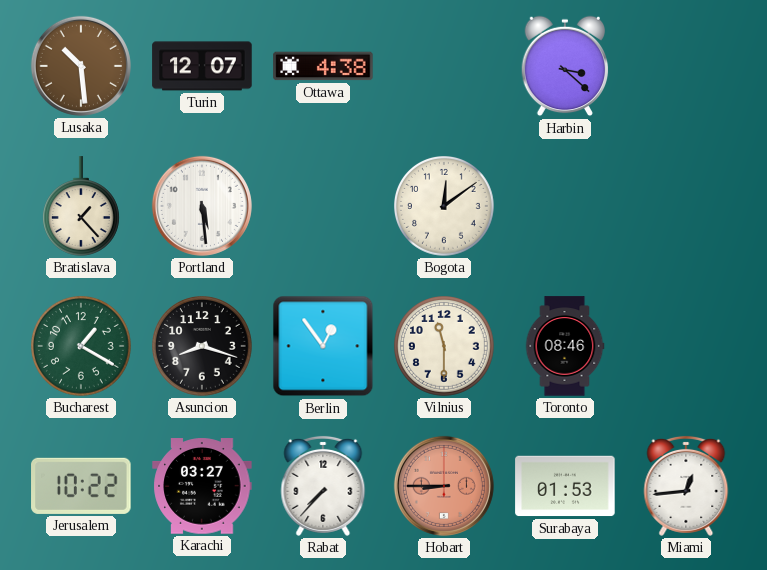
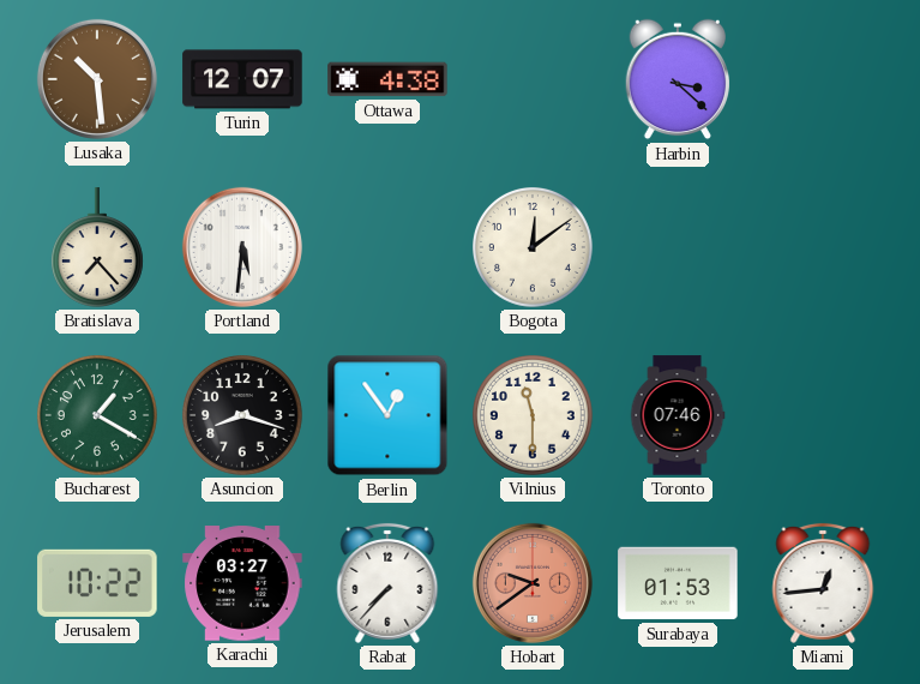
Bratislava: 1:23 -> 7:23
Portland: 5:29 -> 5:31
Toronto: 08:46 -> 07:46
Hobart: 8:45 -> 9:39
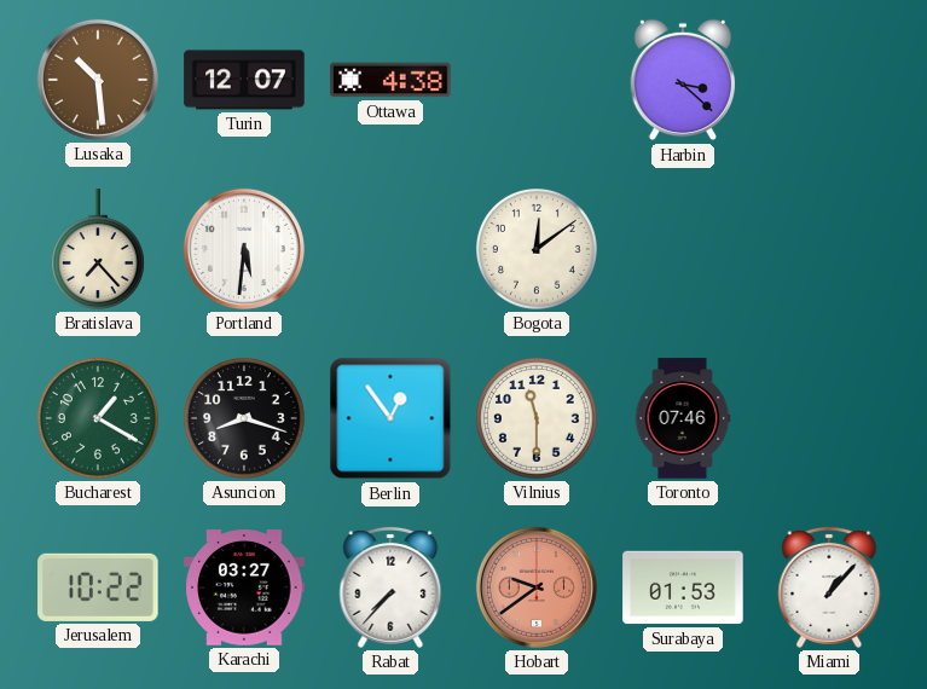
Miami: 12:44 -> 1:07
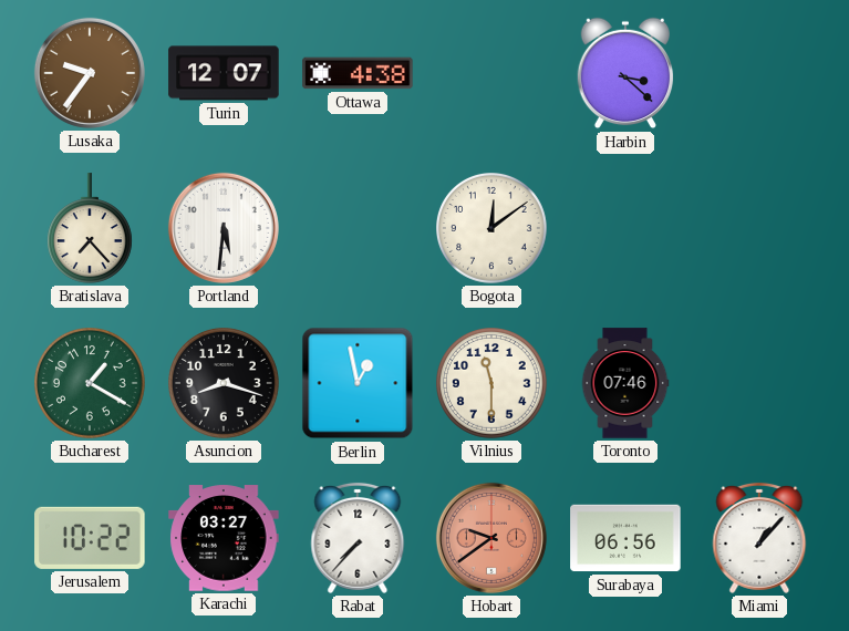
Lusaka: 10:29 -> 9:36
Berlin: 12:54 -> 12:58
Surabaya: 01:53 -> 06:56
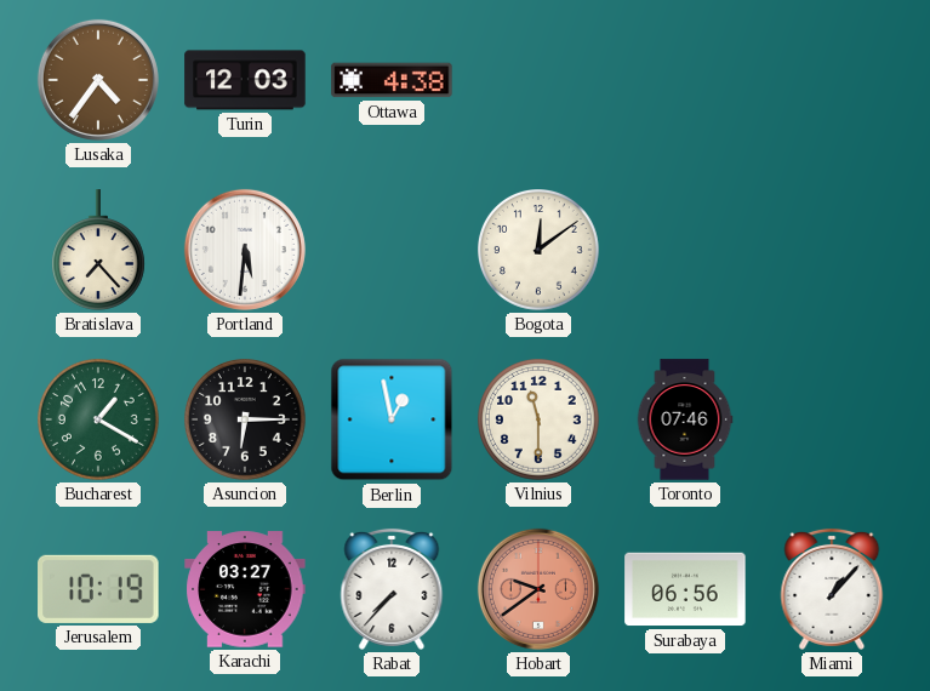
Lusaka: 9:36 -> 4:36
Turin: 12:07 -> 12:03
Harbin: 3:22 -> none
Asuncion: 8:18 -> 6:15
Jerusalem: 10:22 -> 10:19
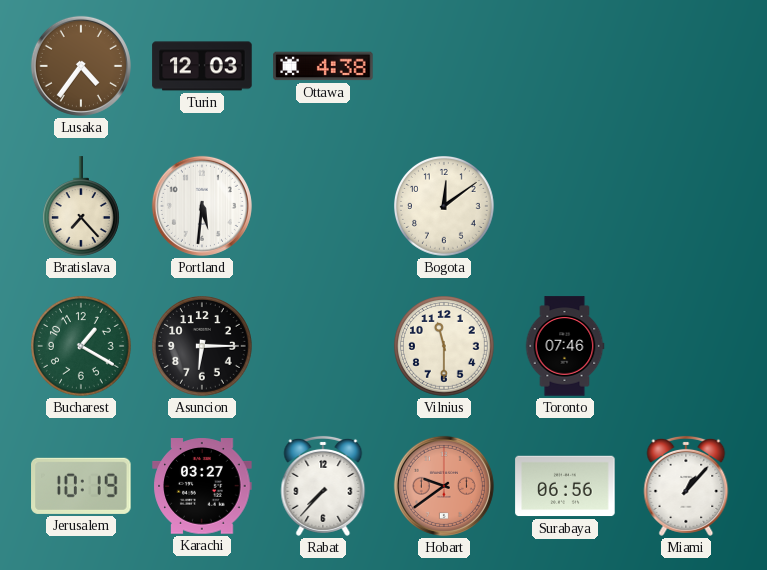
Berlin: 12:58 -> none
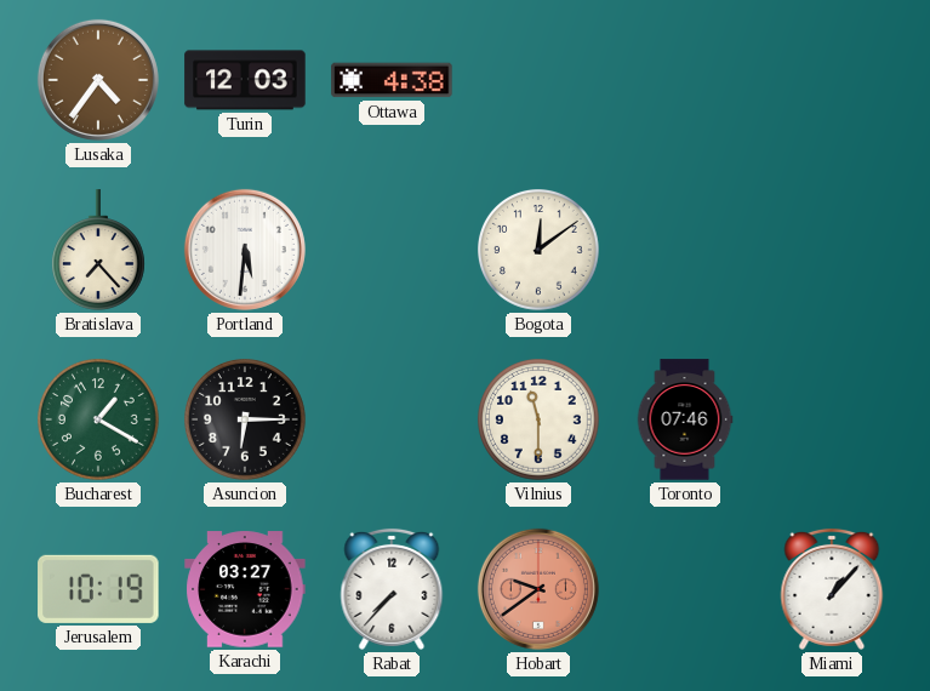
Surabaya: 06:56 -> none
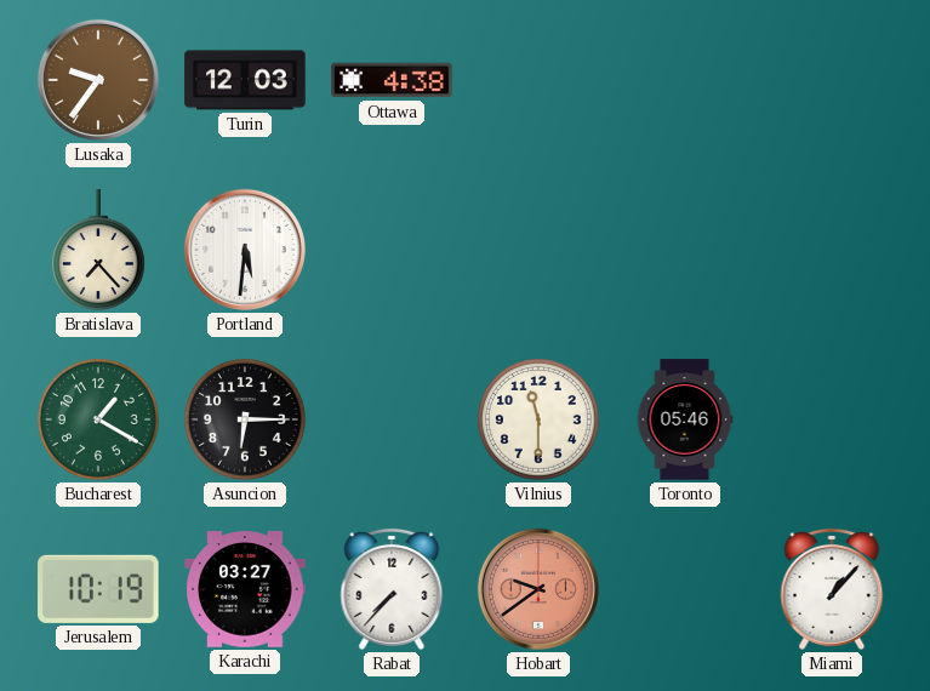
Lusaka: 4:36 -> 9:36
Bogota: 12:09 -> none
Toronto: 07:46 -> 05:46
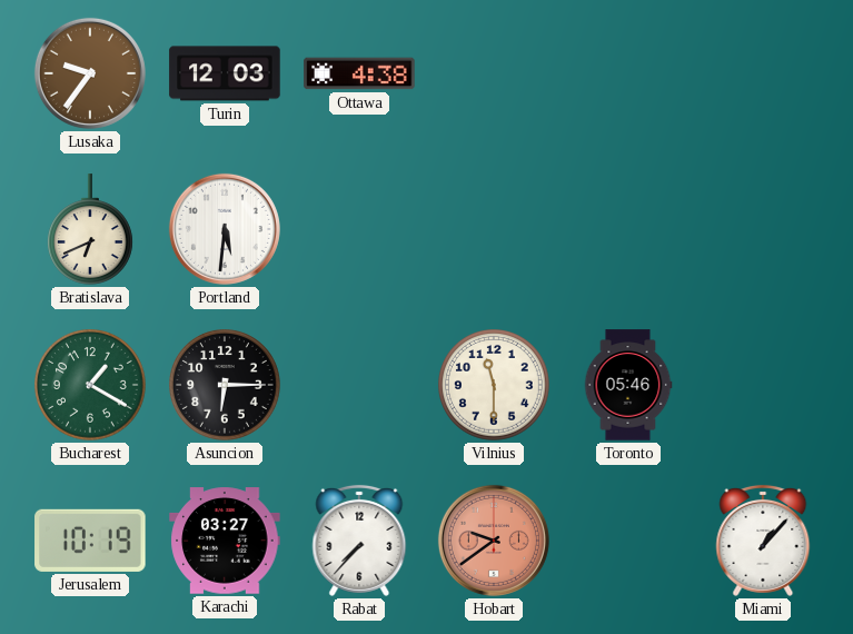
Bratislava: 7:23 -> 6:41
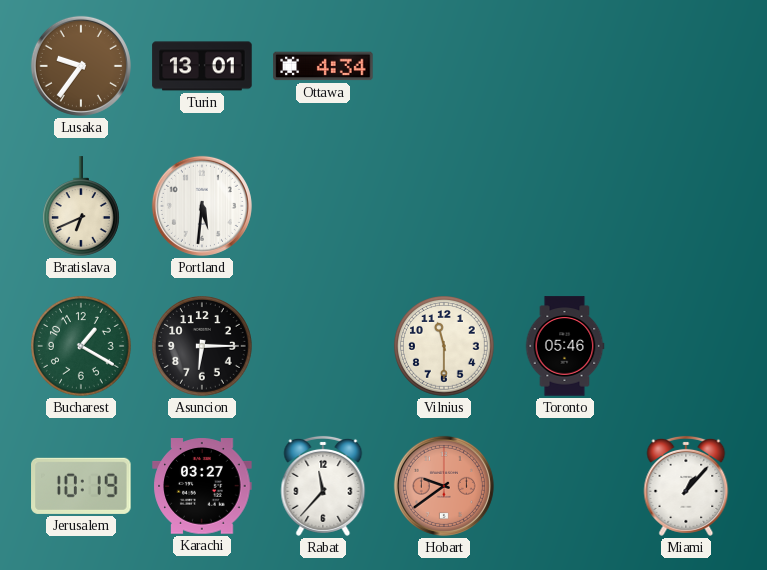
Turin: 12:03 -> 13:01
Ottawa: 4:38 -> 4:34
Rabat: 7:37 -> 11:37
